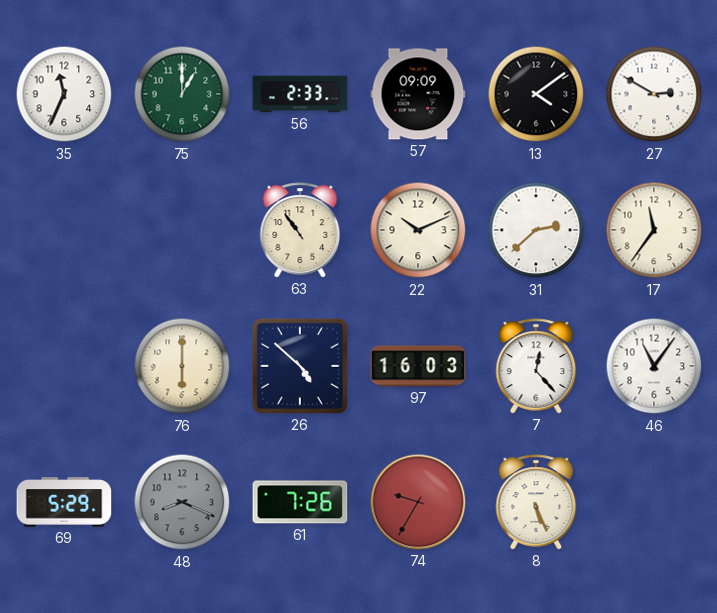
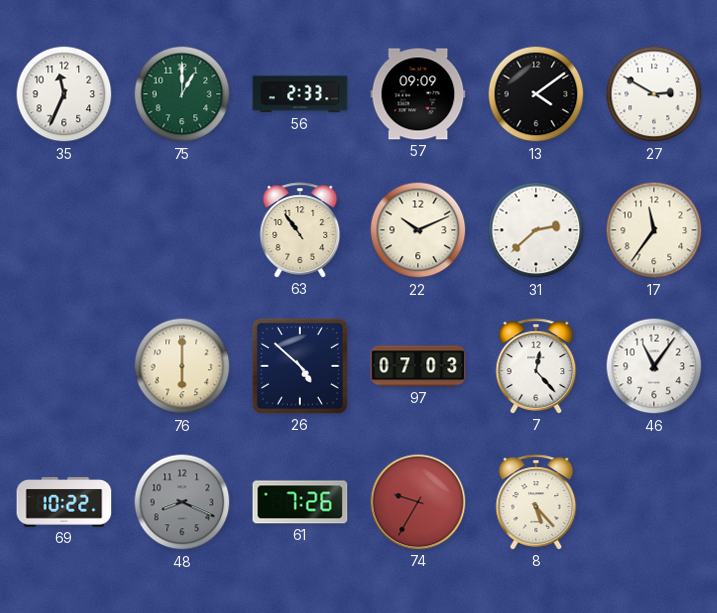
97: 16:03 -> 07:03
69: 5:29 -> 10:22
8: 5:26 -> 5:23
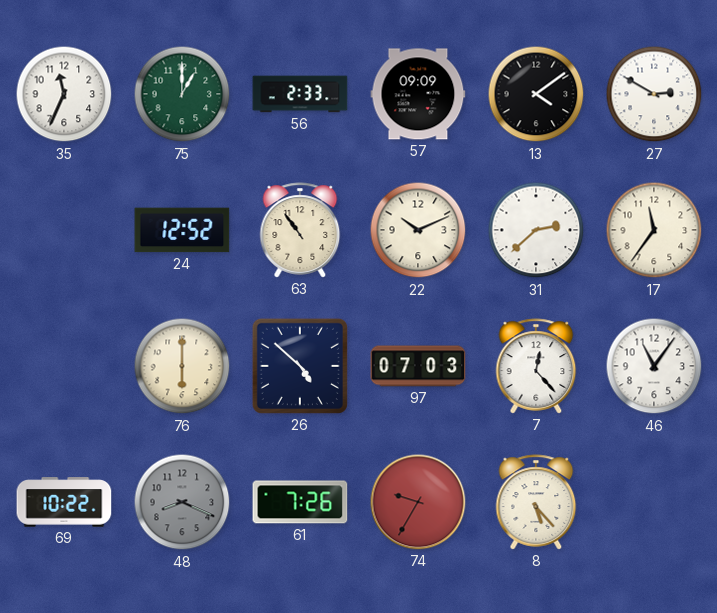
24: none -> 12:52
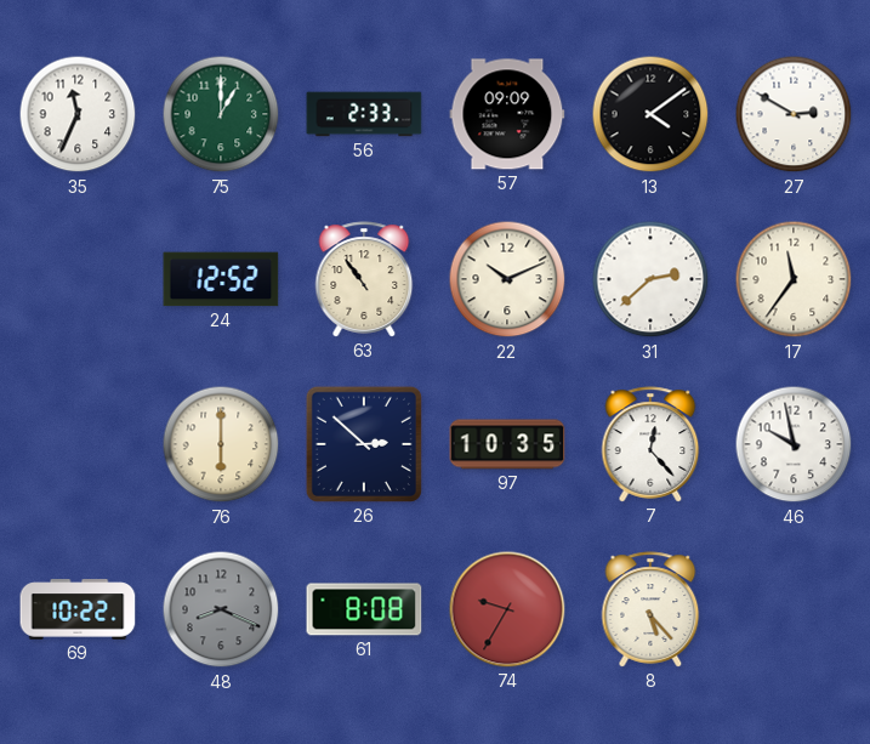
26: 4:52 -> 2:52
97: 07:03 -> 10:35
46: 11:06 -> 9:58
61: 7:26 -> 8:08
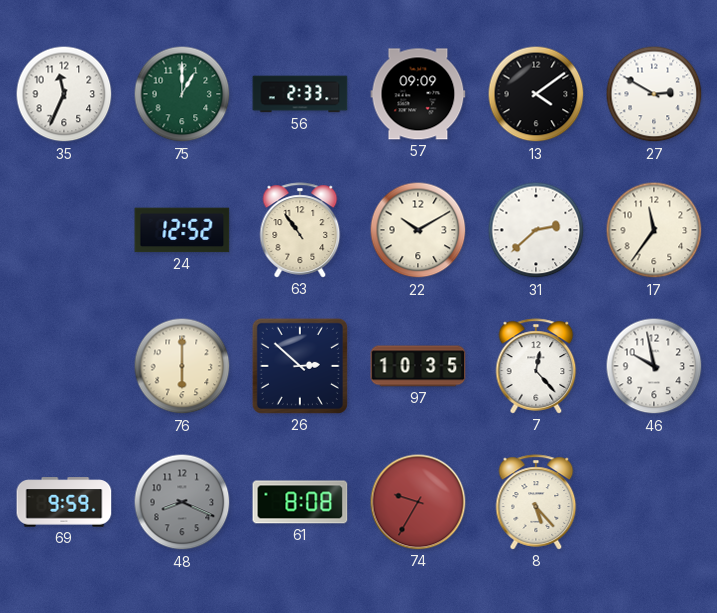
22: 10:11 -> 10:10
69: 10:22 -> 9:59
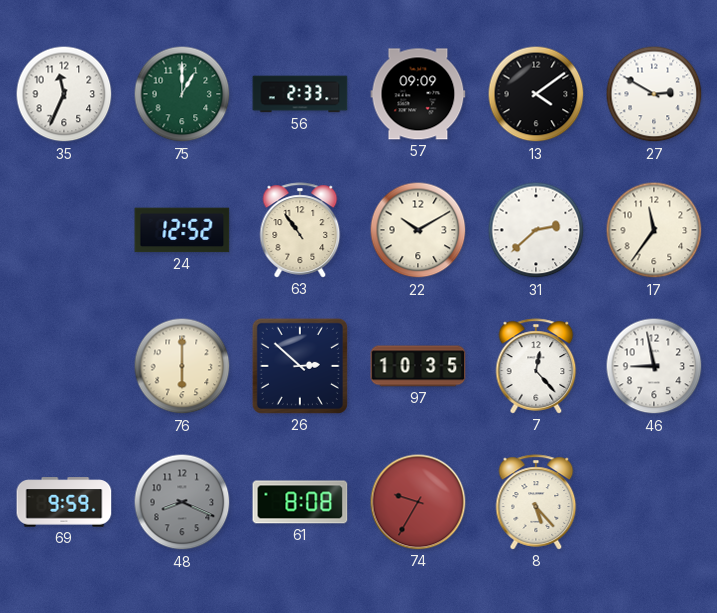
46: 9:58 -> 8:58
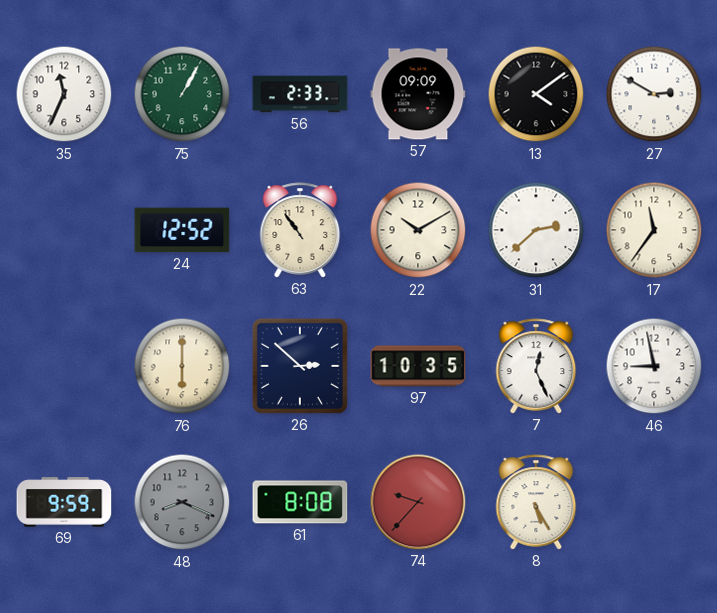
75: 1:00 -> 1:05
7: 12:23 -> 12:26
74: 9:35 -> 9:37
8: 5:23 -> 5:25
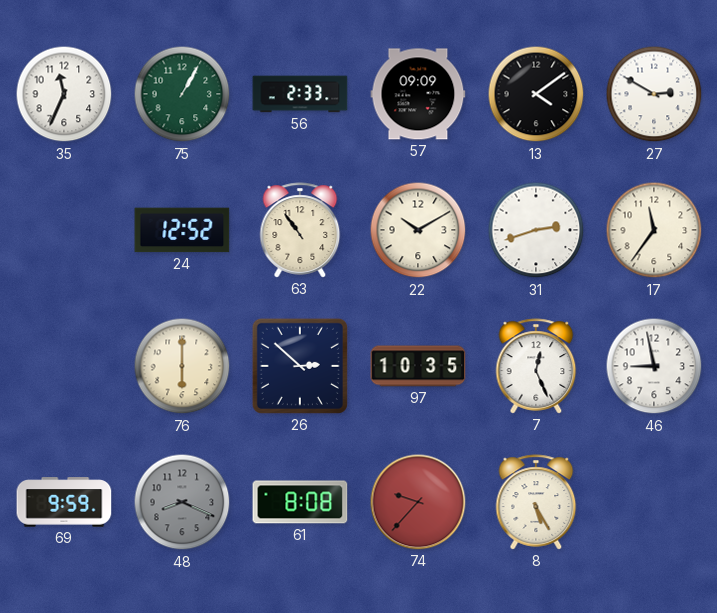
31: 2:38 -> 2:42
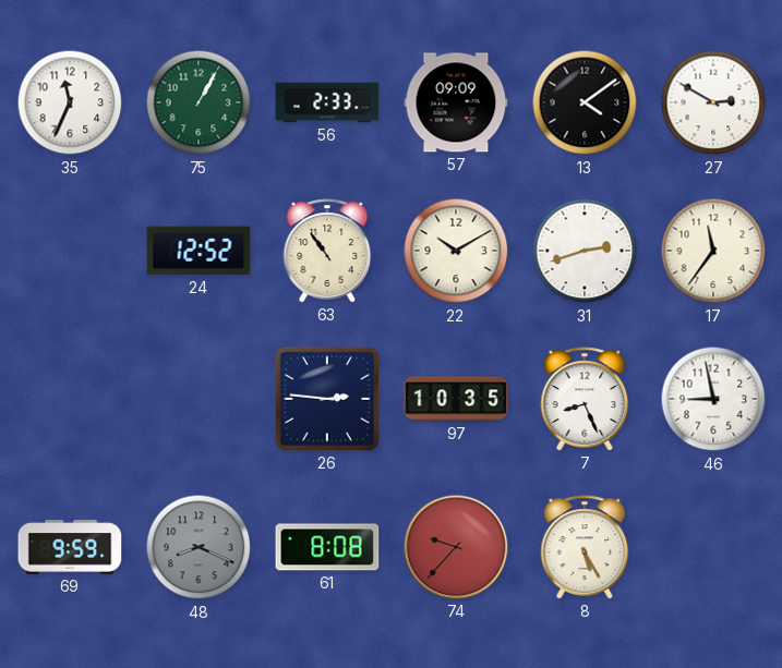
76: 6:00 -> none
26: 2:52 -> 2:46
7: 12:26 -> 8:26
